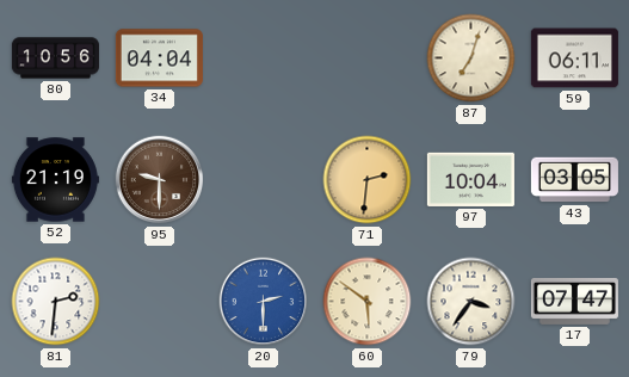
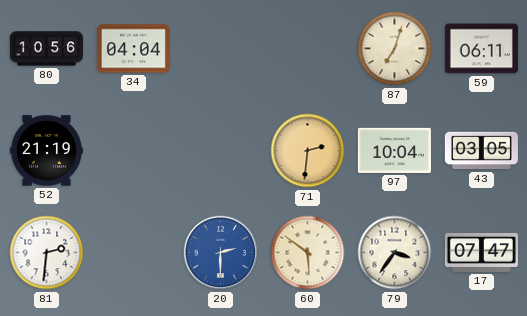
95: 9:30 -> none
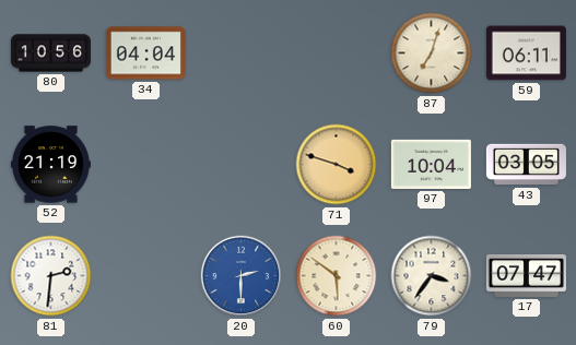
71: 2:31 -> 3:48
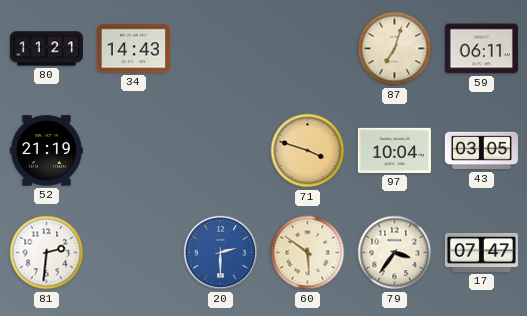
80: 10:56 -> 11:21
34: 04:04 -> 14:43
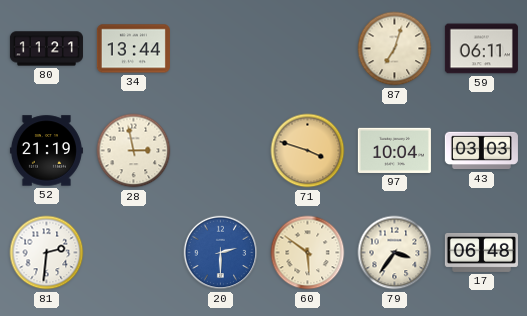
34: 14:43 -> 13:44
28: none -> 2:58
43: 03:05 -> 03:03
17: 07:47 -> 06:48
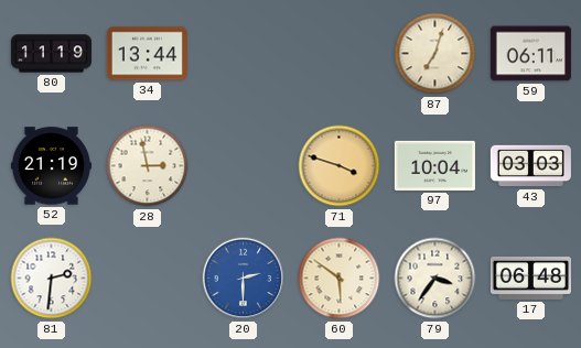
80: 11:21 -> 11:19
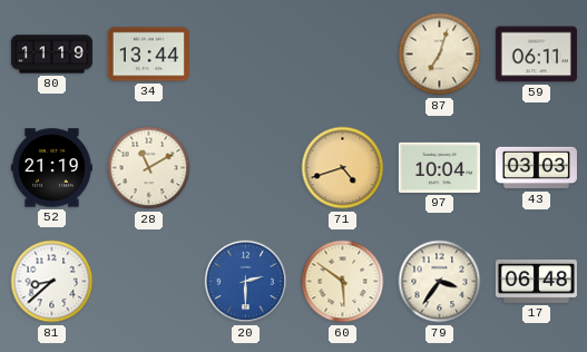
28: 2:58 -> 11:10
71: 3:48 -> 4:42
81: 2:31 -> 8:38
